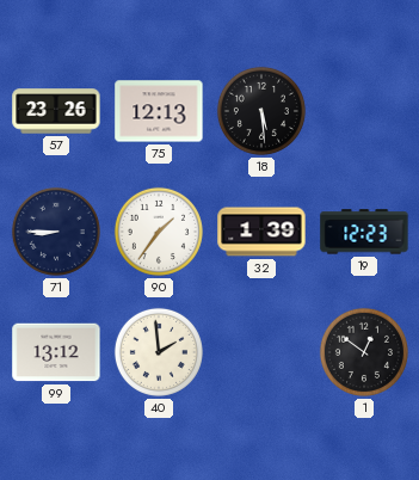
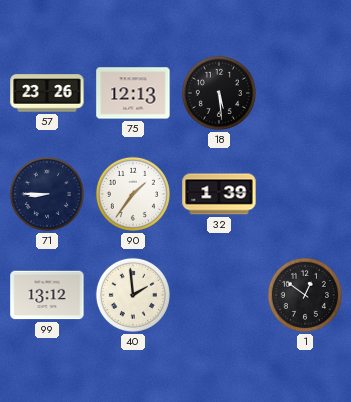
19: 12:23 -> none
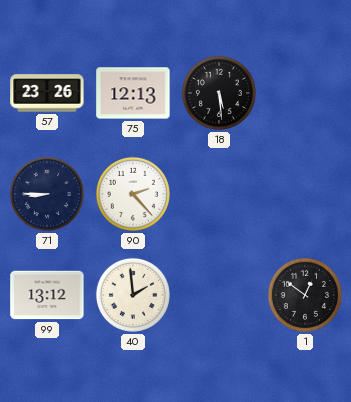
90: 1:36 -> 2:23
32: 1:39 -> none
